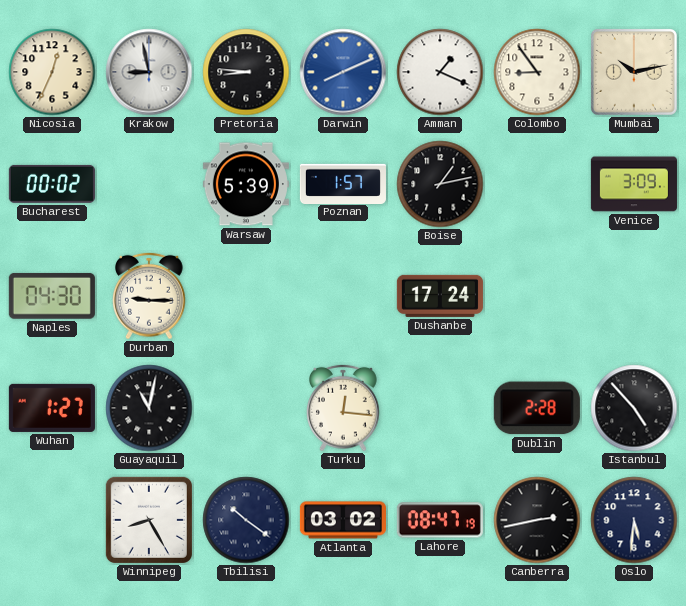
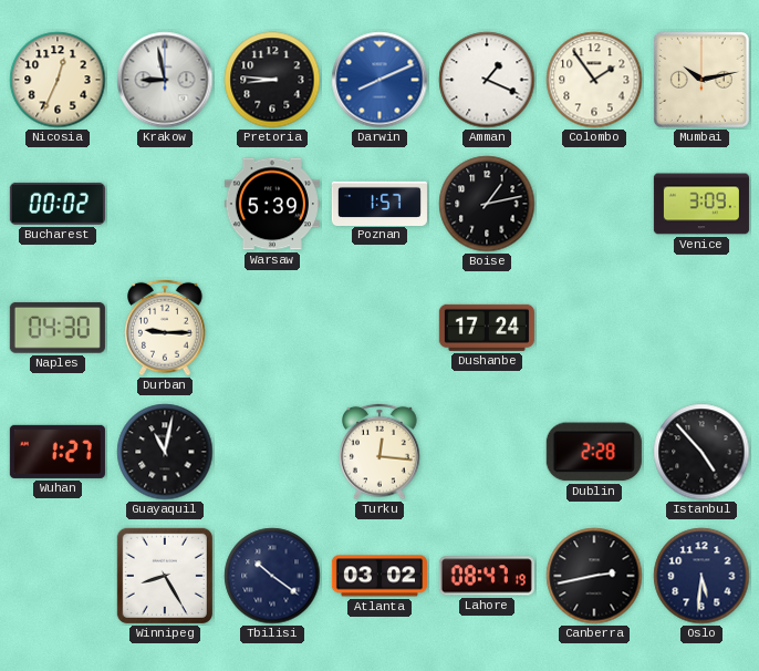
Colombo: 8:54 -> 1:54
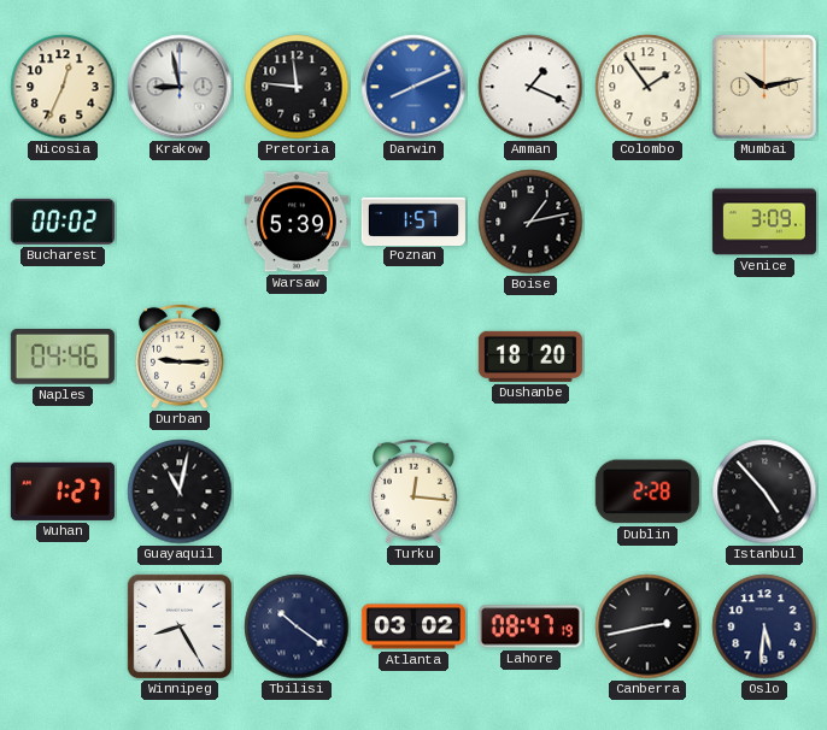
Pretoria: 8:46 -> 11:46
Naples: 04:30 -> 04:46
Dushanbe: 17:24 -> 18:20
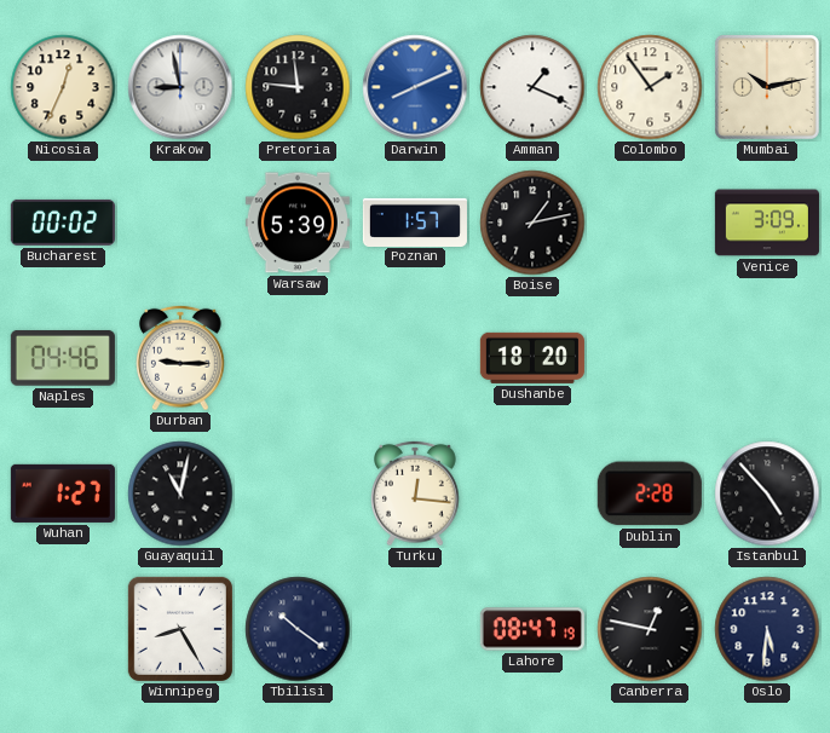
Atlanta: 03:02 -> none
Canberra: 2:43 -> 12:47
